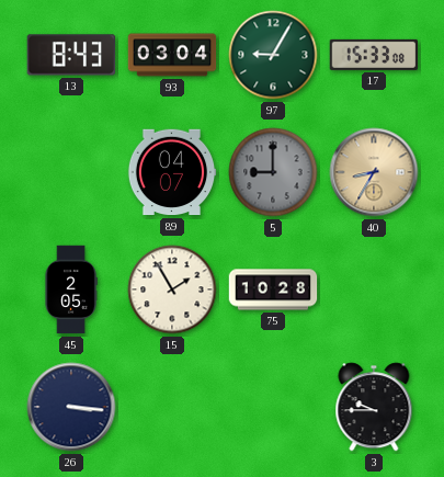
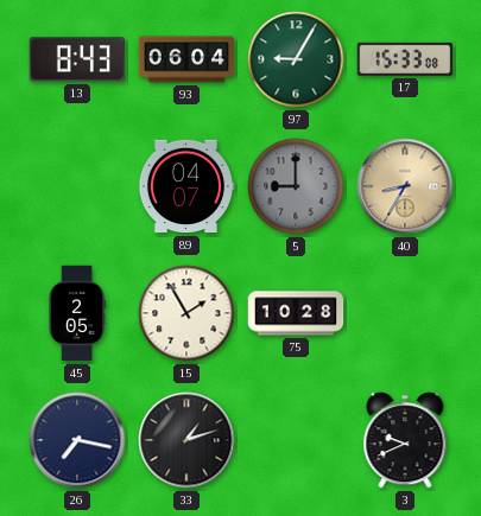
93: 03:04 -> 06:04
26: 3:16 -> 7:17
33: none -> 1:12
3: 9:45 -> 9:41
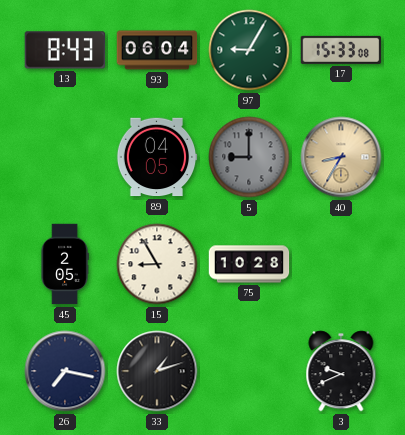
89: 04:07 -> 04:05
15: 1:55 -> 8:55
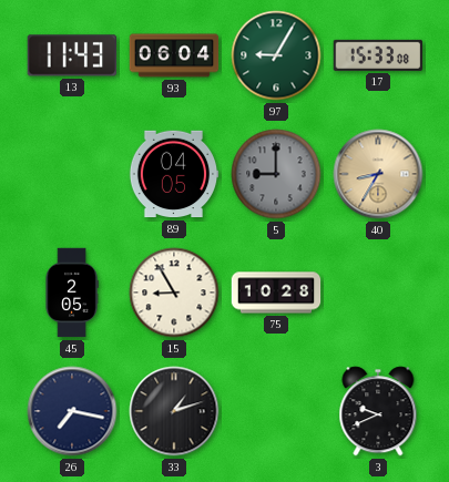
13: 8:43 -> 11:43
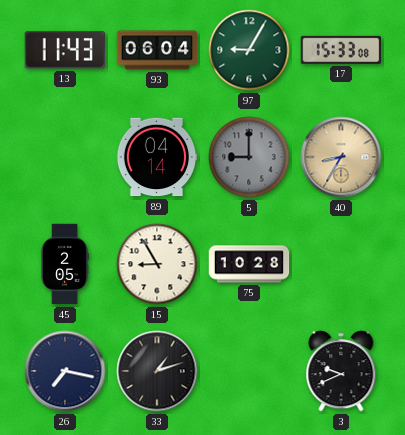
89: 04:05 -> 04:14
